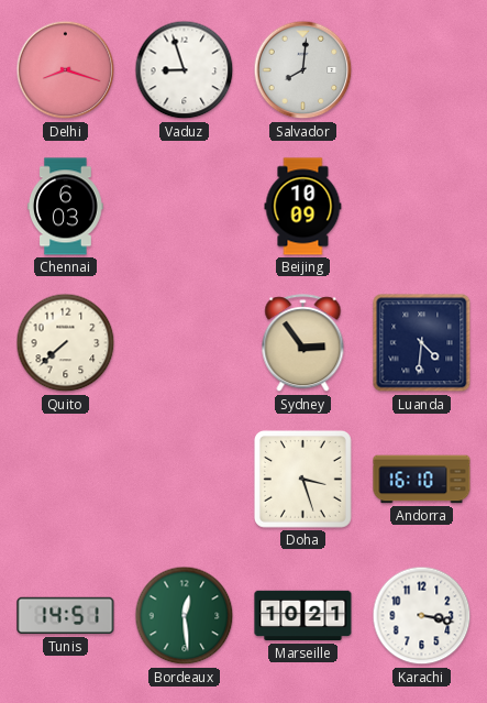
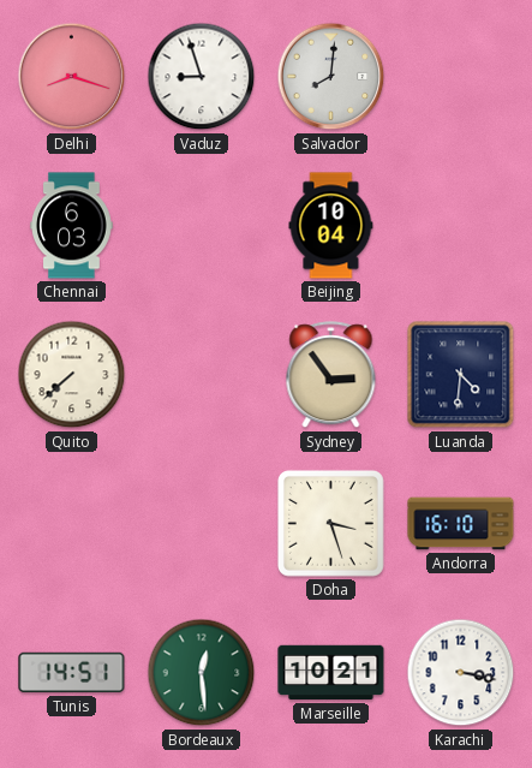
Beijing: 10:09 -> 10:04
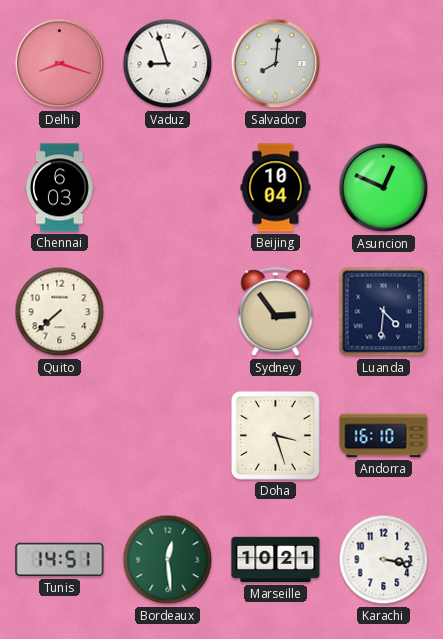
Asuncion: none -> 12:49
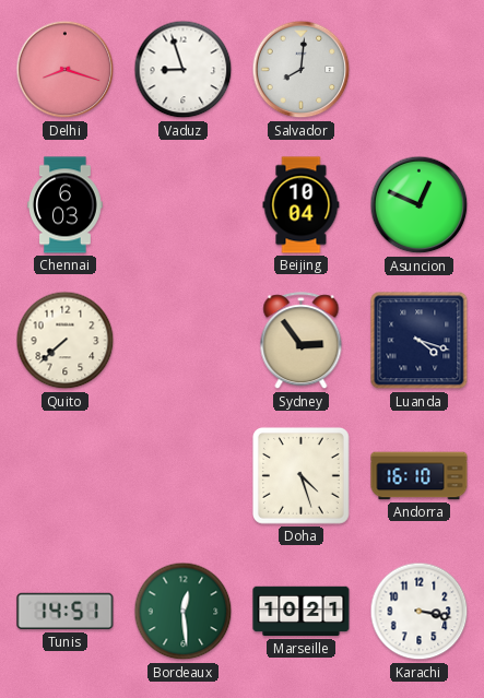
Luanda: 4:31 -> 4:18
Doha: 3:27 -> 4:27
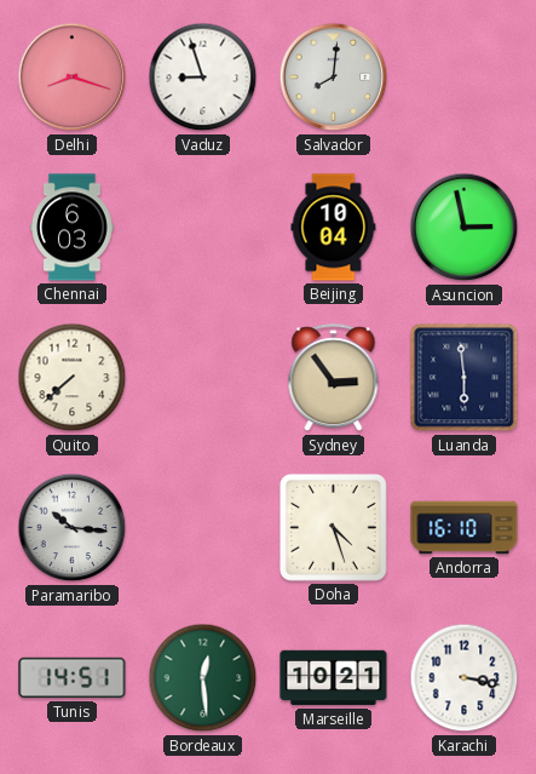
Asuncion: 12:49 -> 2:58
Luanda: 4:18 -> 5:59
Paramaribo: none -> 10:16
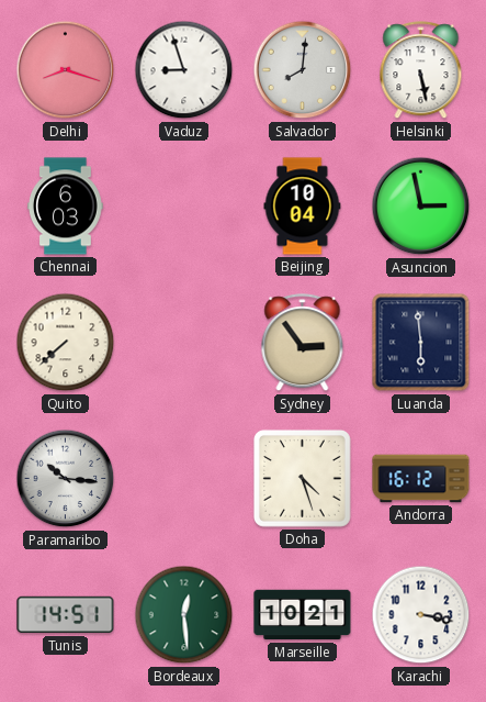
Helsinki: none -> 5:28
Andorra: 16:10 -> 16:12
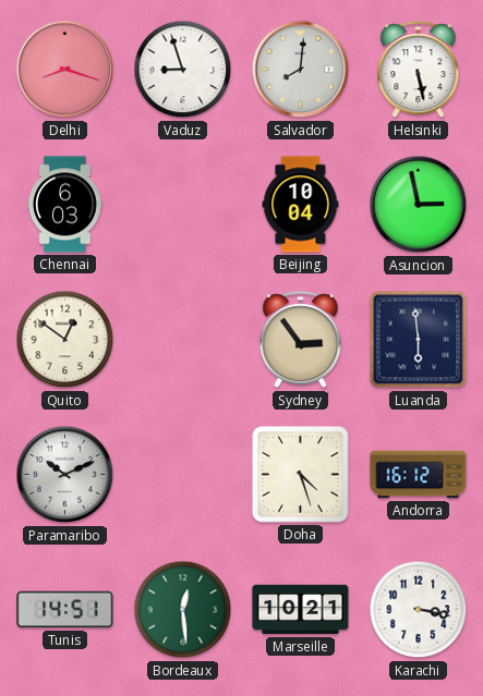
Quito: 7:38 -> 12:51
Paramaribo: 10:16 -> 10:11
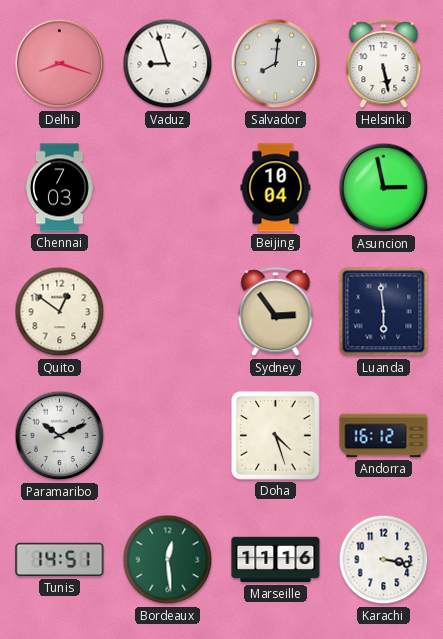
Chennai: 6:03 -> 7:03
Marseille: 10:21 -> 11:16
